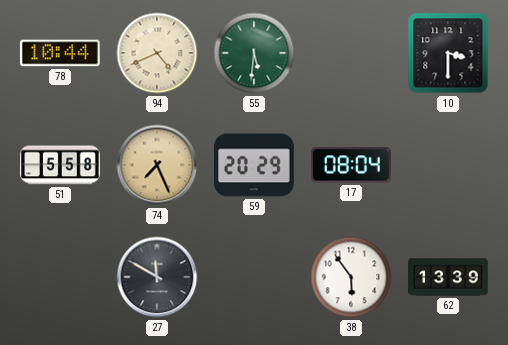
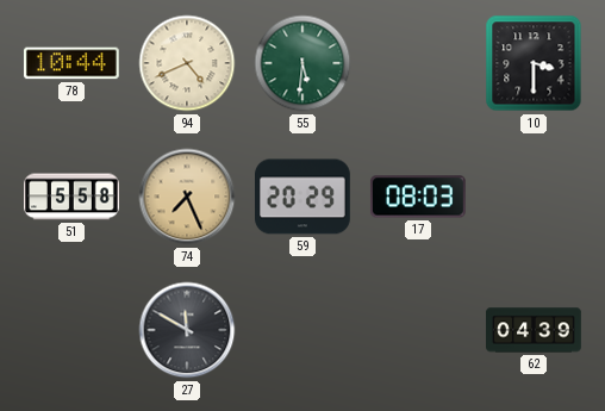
17: 08:04 -> 08:03
38: 5:54 -> none
62: 13:39 -> 04:39
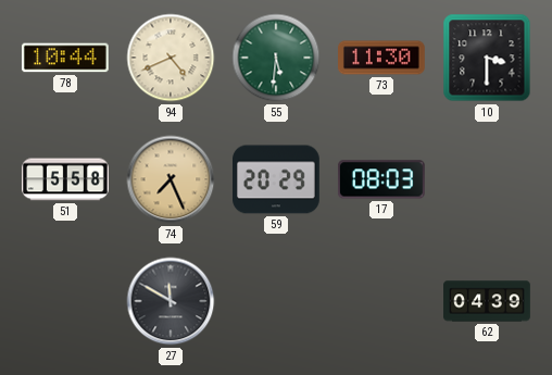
73: none -> 11:30
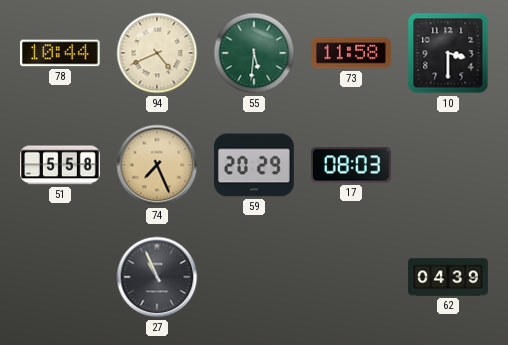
73: 11:30 -> 11:58
27: 11:50 -> 10:56
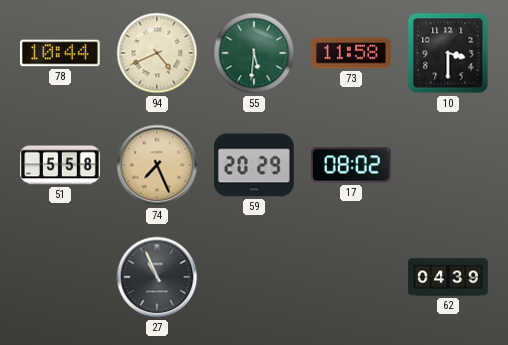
17: 08:03 -> 08:02
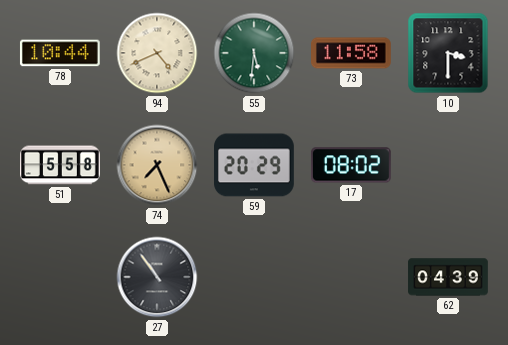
27: 10:56 -> 10:54
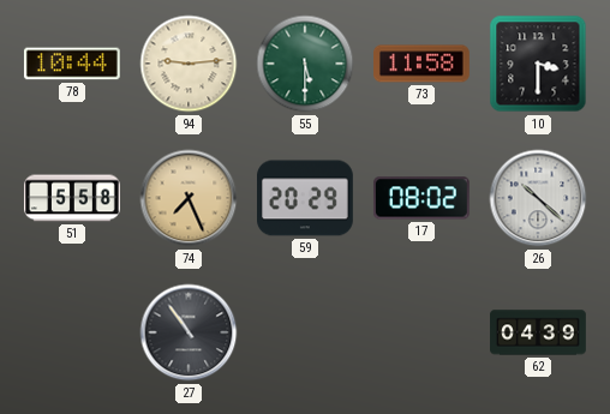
94: 4:41 -> 9:14
55: 5:31 -> 5:30
26: none -> 10:22
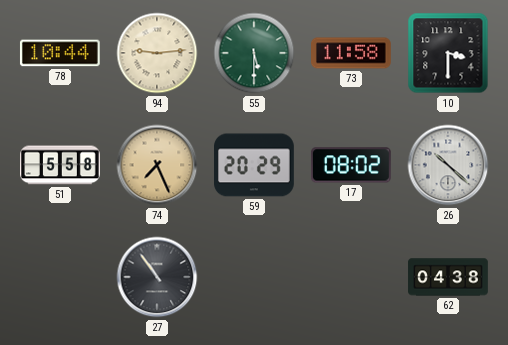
62: 04:39 -> 04:38
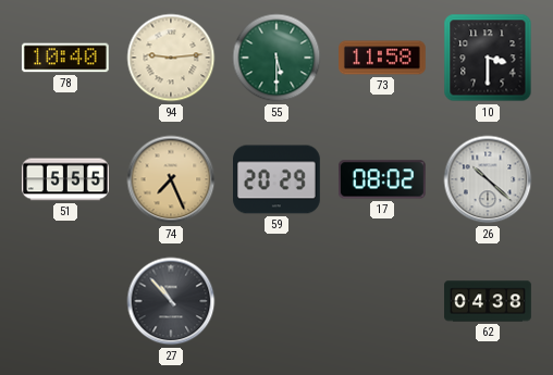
78: 10:44 -> 10:40
51: 5:58 -> 5:55
27: 10:54 -> 10:53
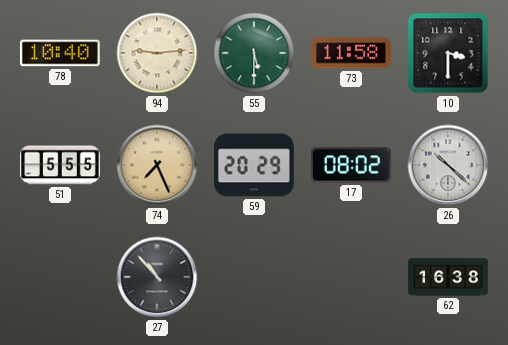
62: 04:38 -> 16:38
